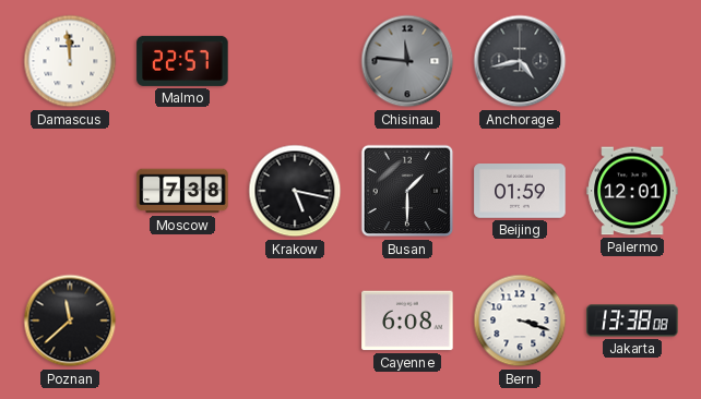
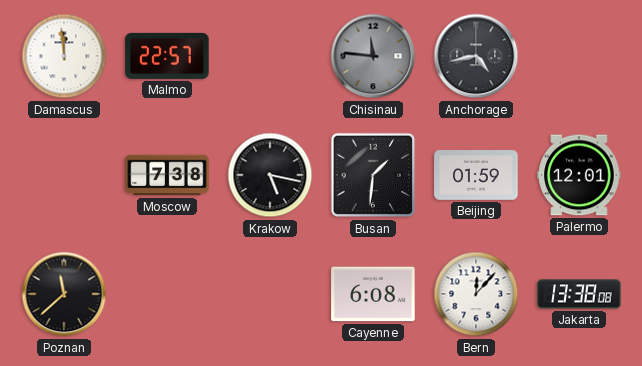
Busan: 1:30 -> 1:31
Bern: 3:18 -> 12:07
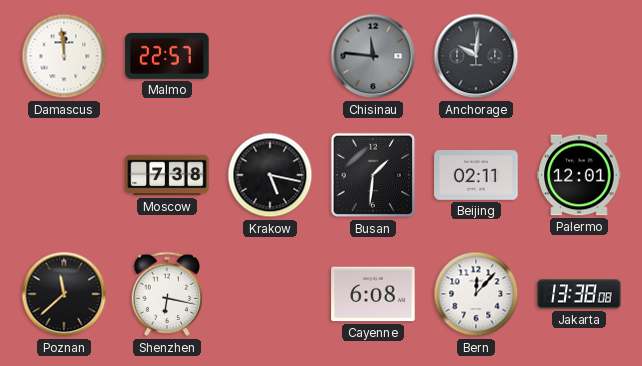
Anchorage: 4:43 -> 10:01
Beijing: 01:59 -> 02:11
Shenzhen: none -> 6:17
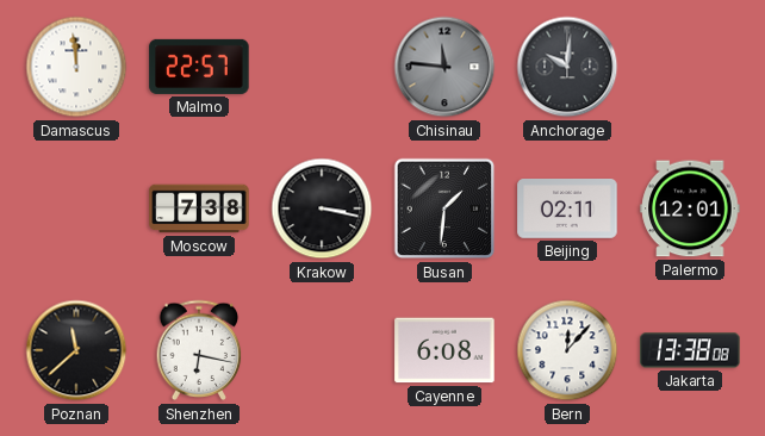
Krakow: 5:17 -> 3:17
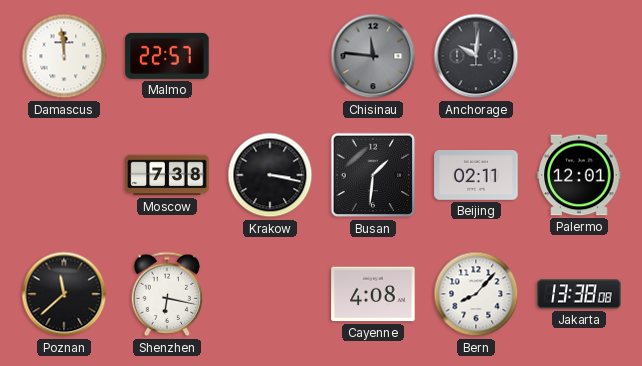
Cayenne: 6:08 -> 4:08
Bern: 12:07 -> 8:07
